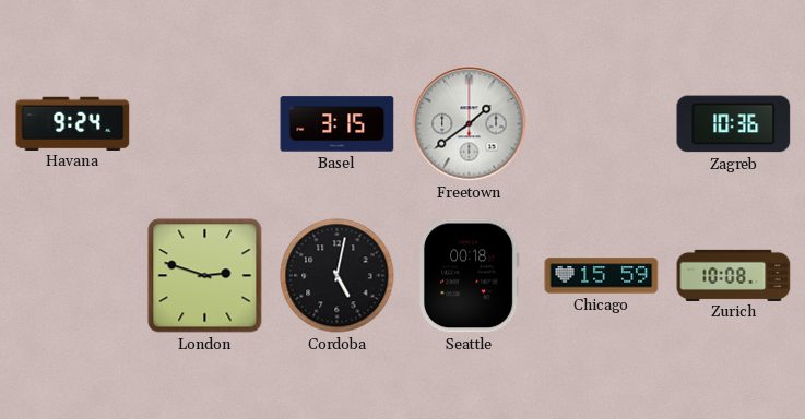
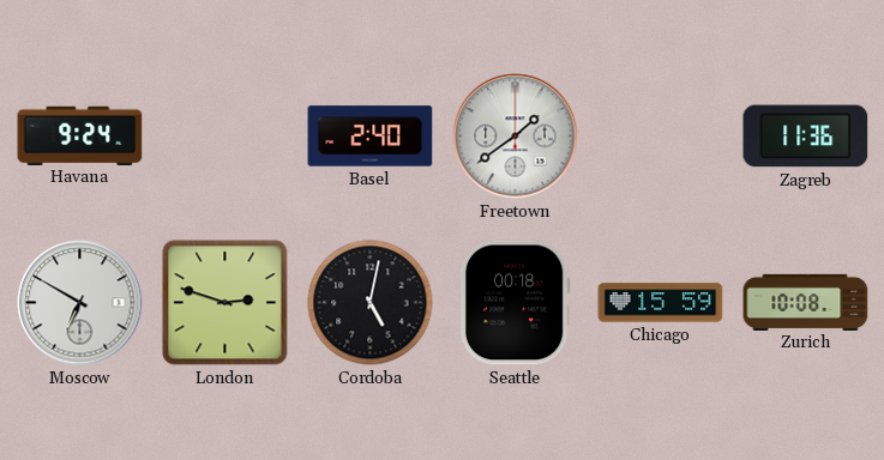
Basel: 3:15 -> 2:40
Zagreb: 10:36 -> 11:36
Moscow: none -> 6:50
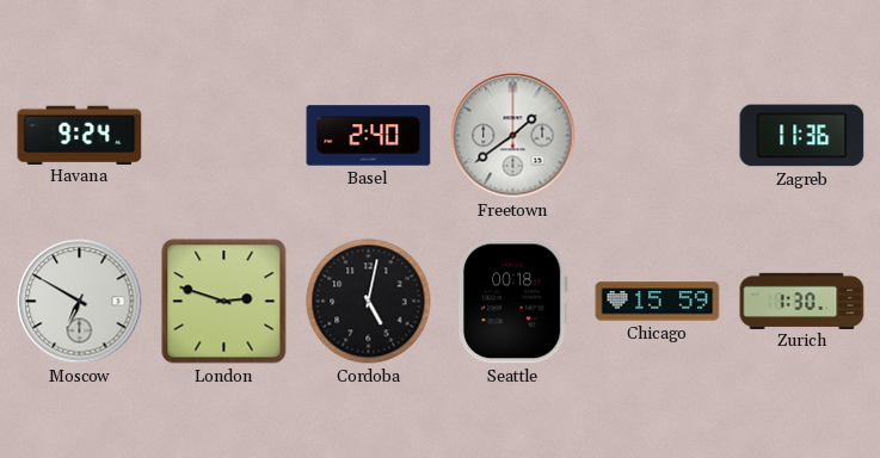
Zurich: 10:08 -> 1:30
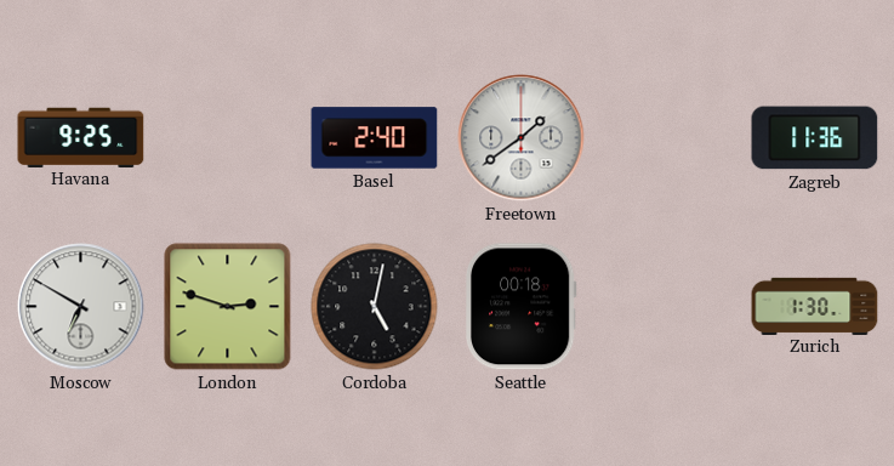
Havana: 9:24 -> 9:25
Chicago: 15:59 -> none
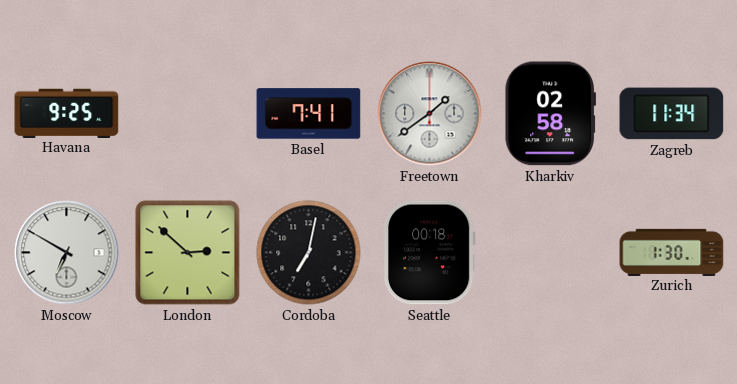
Basel: 2:40 -> 7:41
Kharkiv: none -> 02:58
Zagreb: 11:36 -> 11:34
London: 2:48 -> 2:52
Cordoba: 5:02 -> 7:02
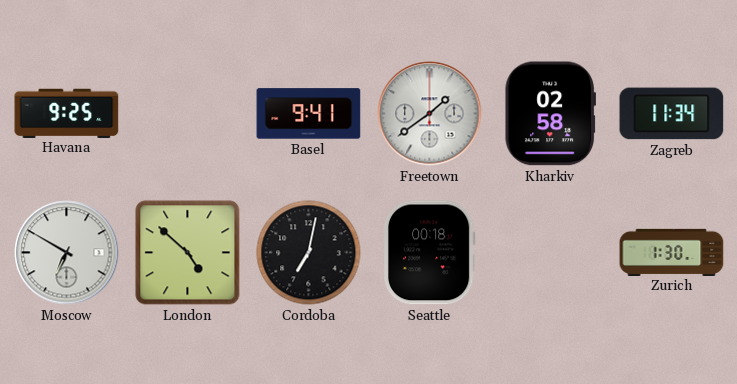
Basel: 7:41 -> 9:41
London: 2:52 -> 4:52
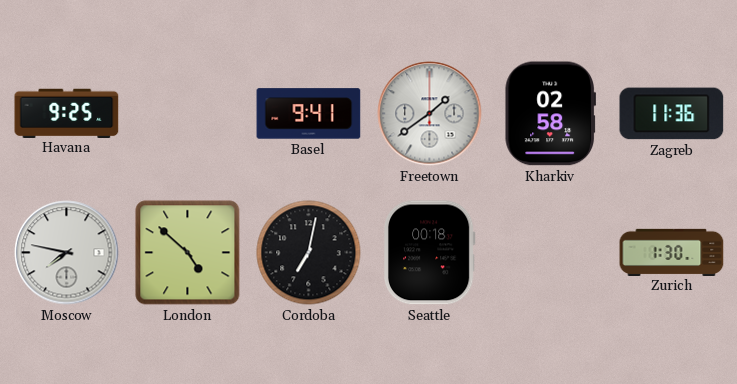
Zagreb: 11:34 -> 11:36
Moscow: 6:50 -> 7:47
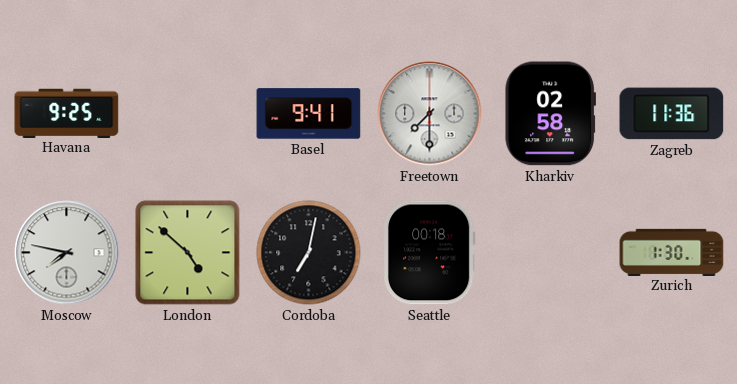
Freetown: 1:39 -> 7:30
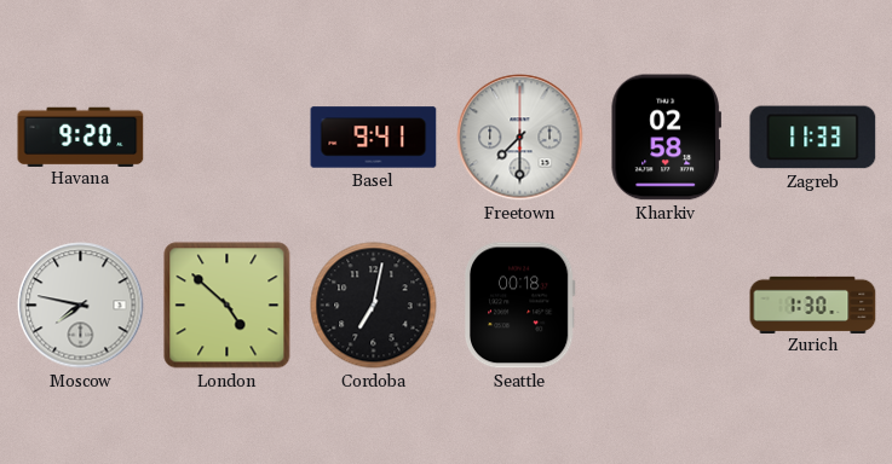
Havana: 9:25 -> 9:20
Zagreb: 11:36 -> 11:33
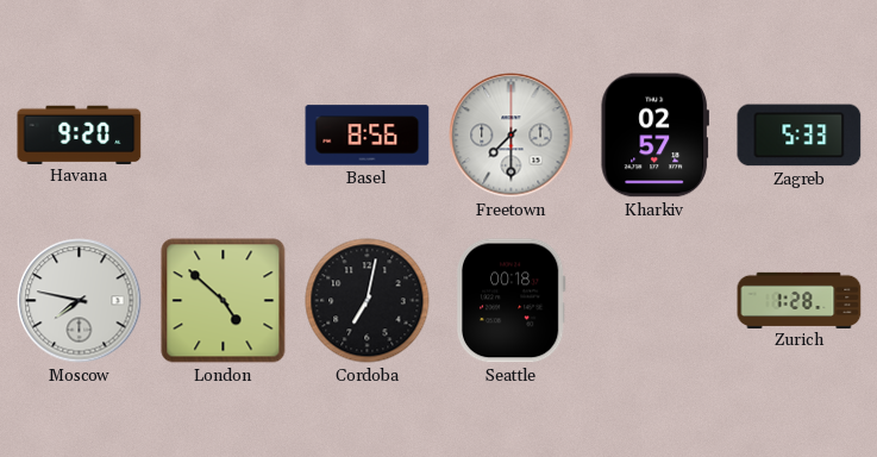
Basel: 9:41 -> 8:56
Kharkiv: 02:58 -> 02:57
Zagreb: 11:33 -> 5:33
Zurich: 1:30 -> 1:28
